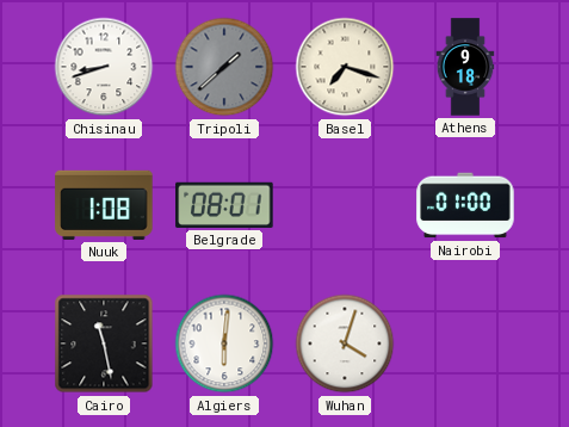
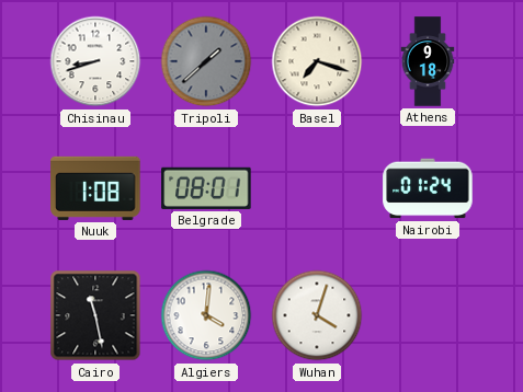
Nairobi: 01:00 -> 01:24
Algiers: 6:01 -> 4:01
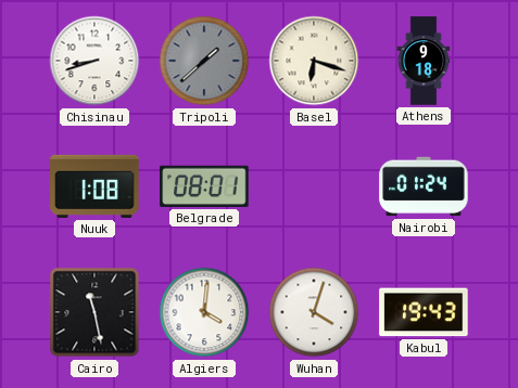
Basel: 7:18 -> 6:18
Kabul: none -> 19:43
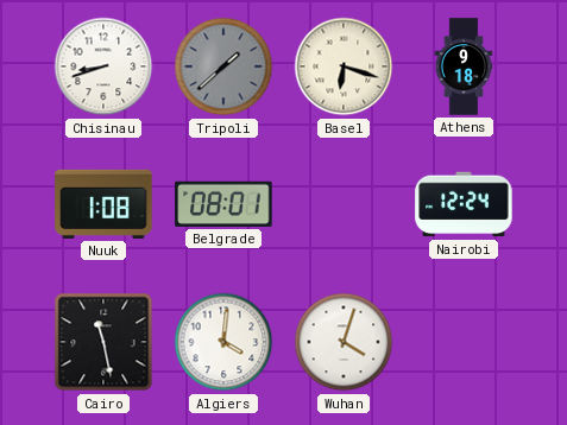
Nairobi: 01:24 -> 12:24
Kabul: 19:43 -> none
